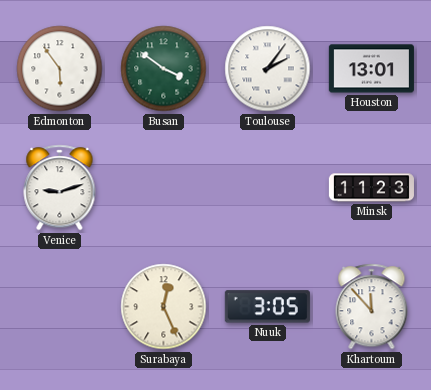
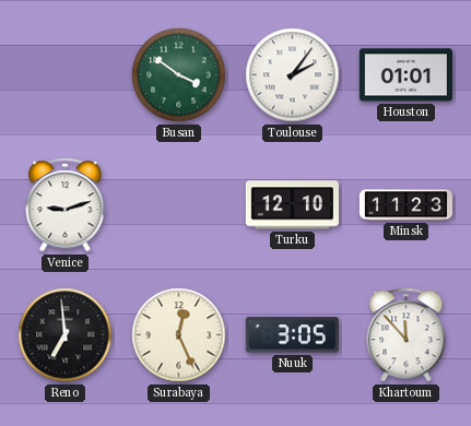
Edmonton: 5:54 -> none
Houston: 13:01 -> 01:01
Turku: none -> 12:10
Reno: none -> 6:59
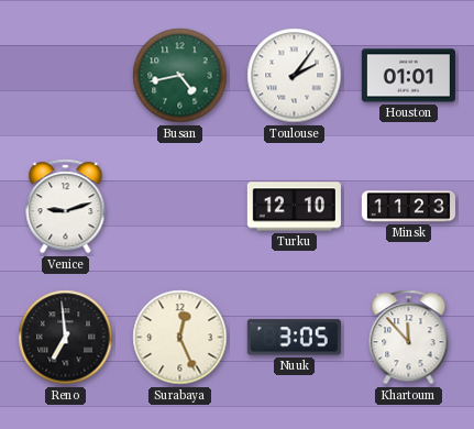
Busan: 3:51 -> 4:43
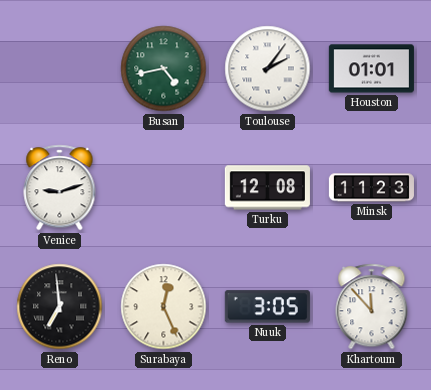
Turku: 12:10 -> 12:08
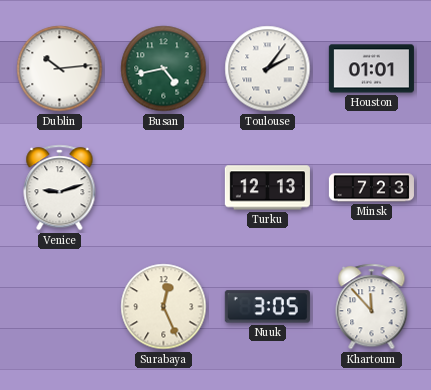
Dublin: none -> 10:14
Turku: 12:08 -> 12:13
Minsk: 11:23 -> 7:23
Reno: 6:59 -> none
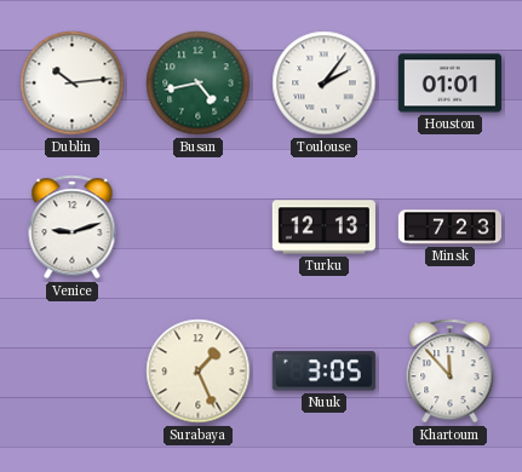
Surabaya: 12:26 -> 1:26
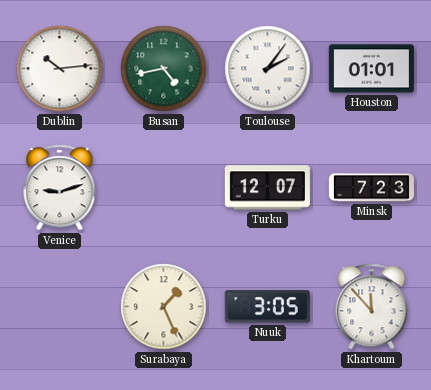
Turku: 12:13 -> 12:07
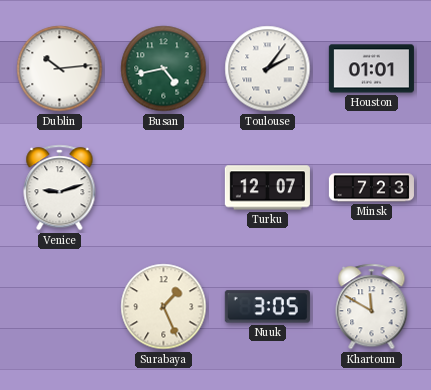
Khartoum: 11:53 -> 11:50
